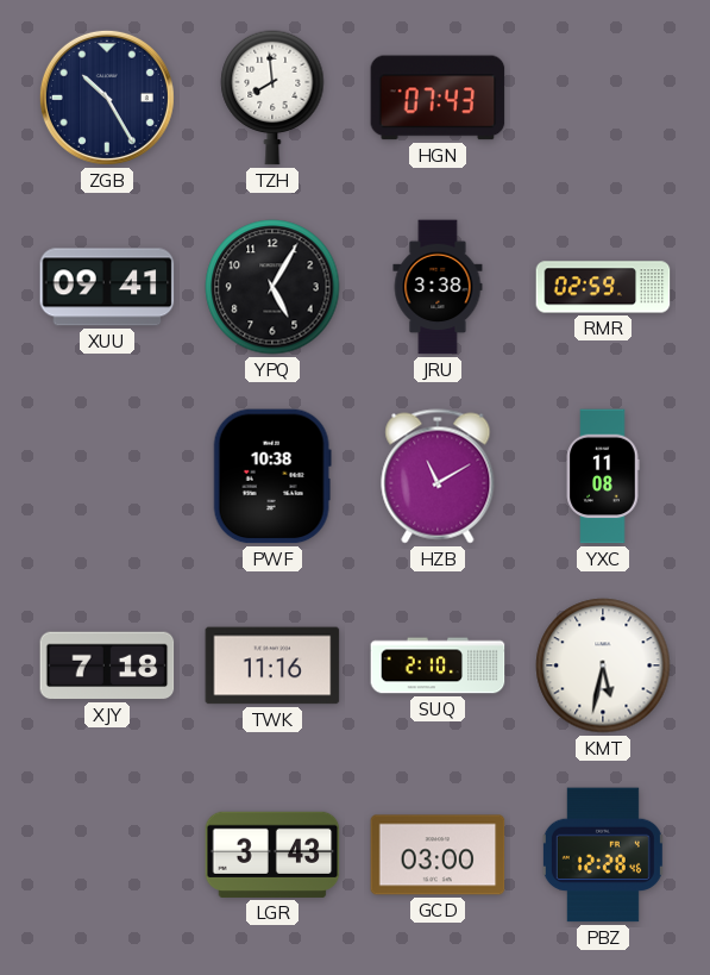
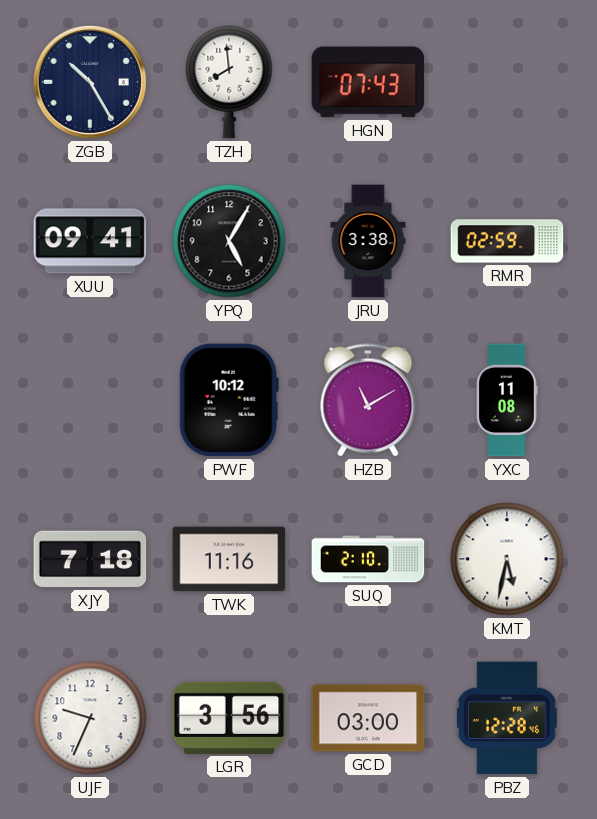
PWF: 10:38 -> 10:12
UJF: none -> 9:34
LGR: 3:43 -> 3:56
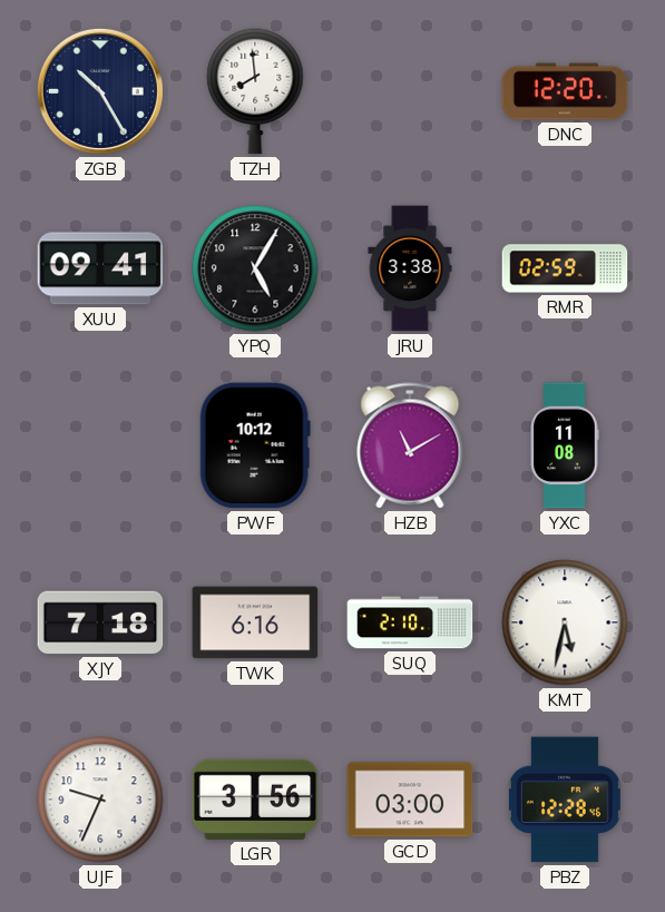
HGN: 07:43 -> none
DNC: none -> 12:20
TWK: 11:16 -> 6:16
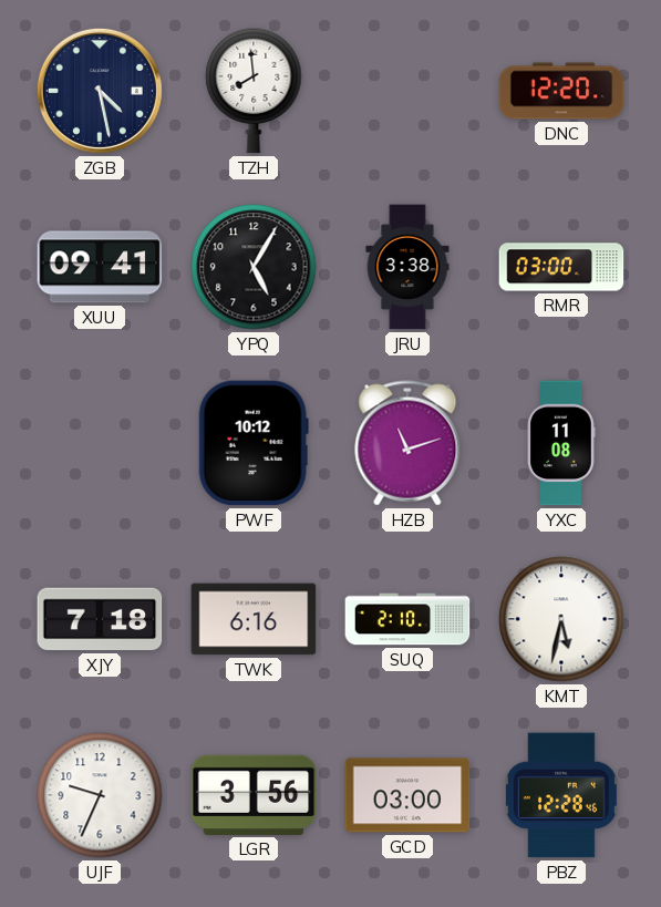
ZGB: 10:25 -> 4:28
RMR: 02:59 -> 03:00
HZB: 11:10 -> 11:12
